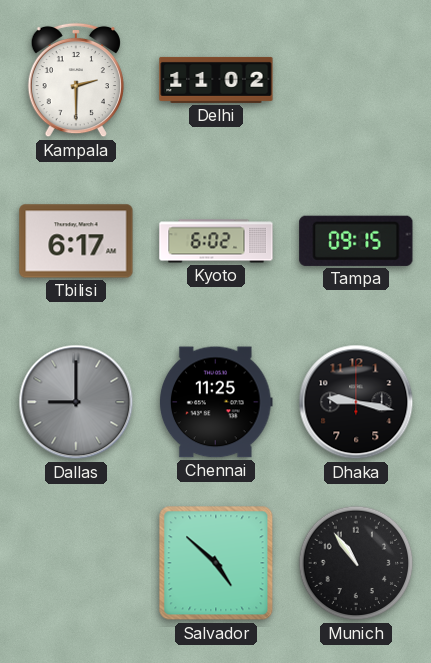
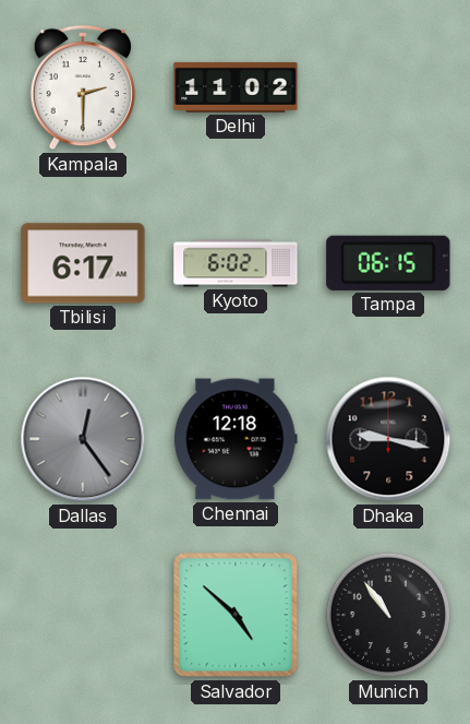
Tampa: 09:15 -> 06:15
Dallas: 9:00 -> 12:24
Chennai: 11:25 -> 12:18
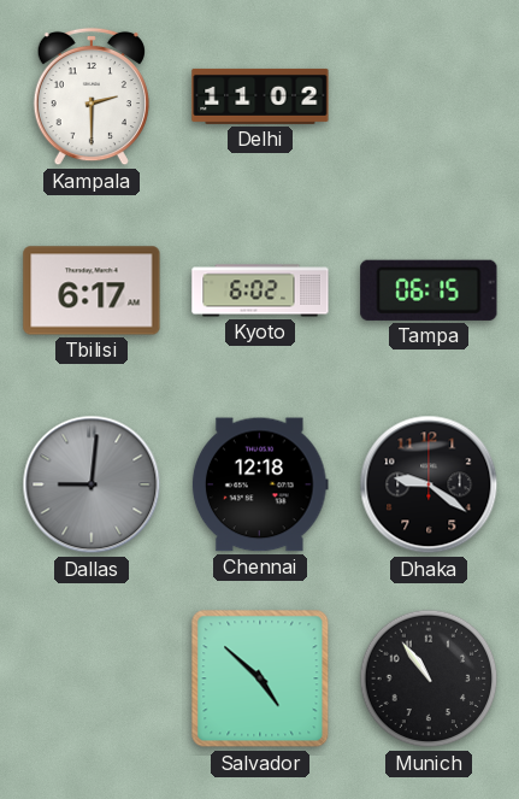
Dallas: 12:24 -> 9:01
Dhaka: 9:17 -> 9:21
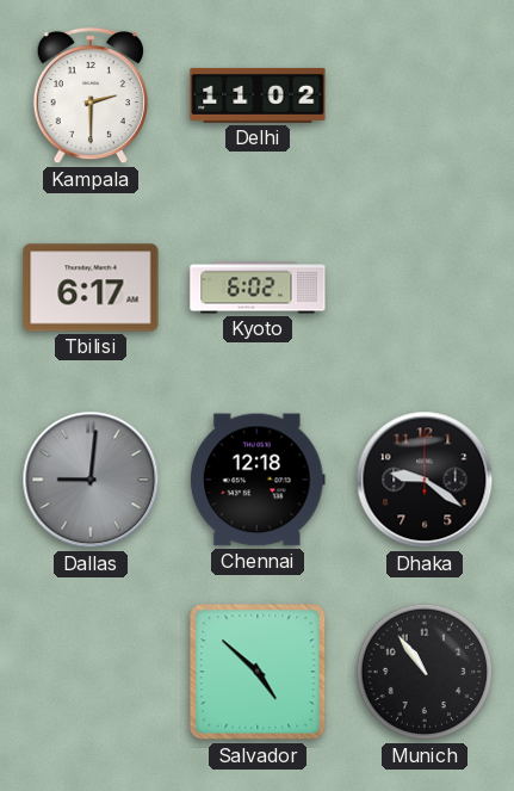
Tampa: 06:15 -> none
